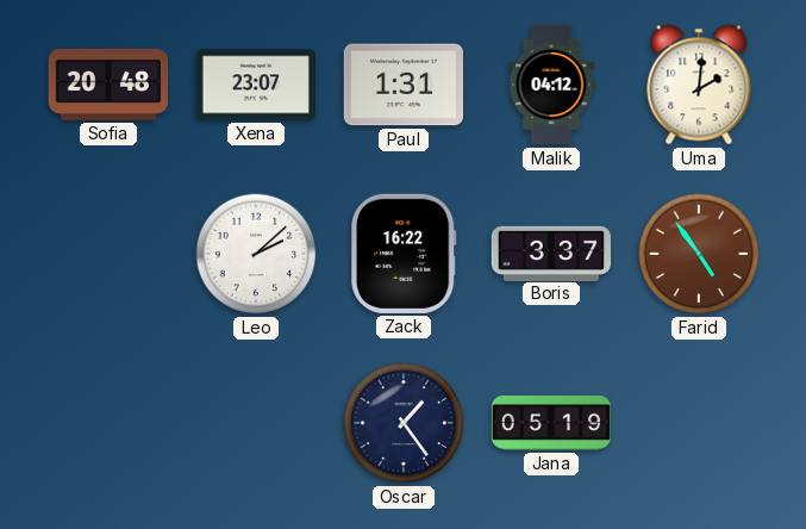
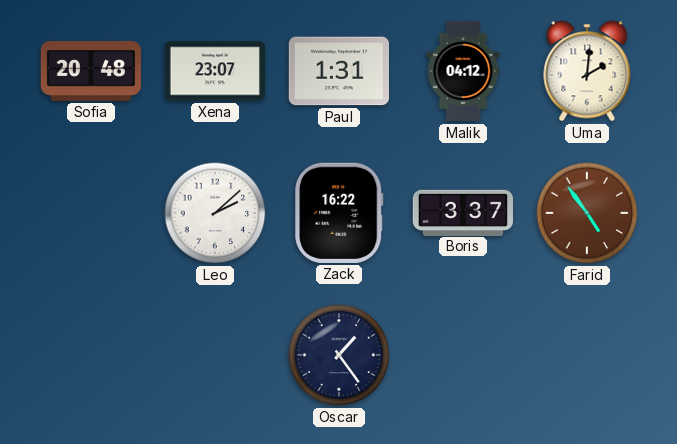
Jana: 05:19 -> none
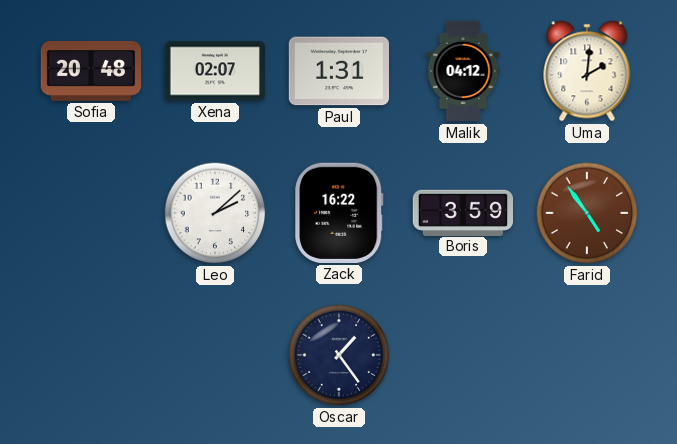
Xena: 23:07 -> 02:07
Boris: 3:37 -> 3:59
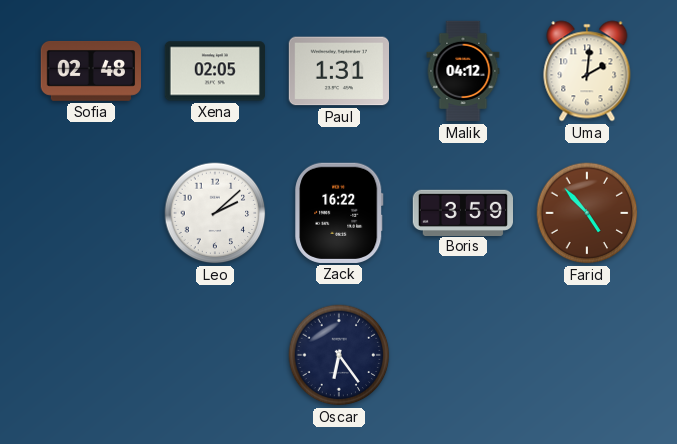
Sofia: 20:48 -> 02:48
Xena: 02:07 -> 02:05
Farid: 4:54 -> 4:53
Oscar: 1:24 -> 6:24
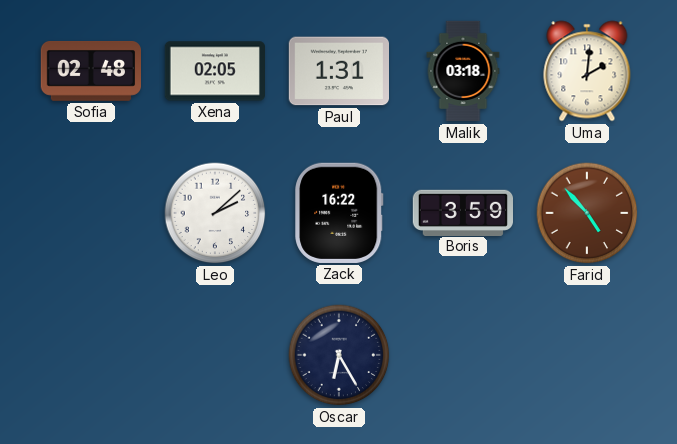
Malik: 04:12 -> 03:18
Oscar: 6:24 -> 6:25
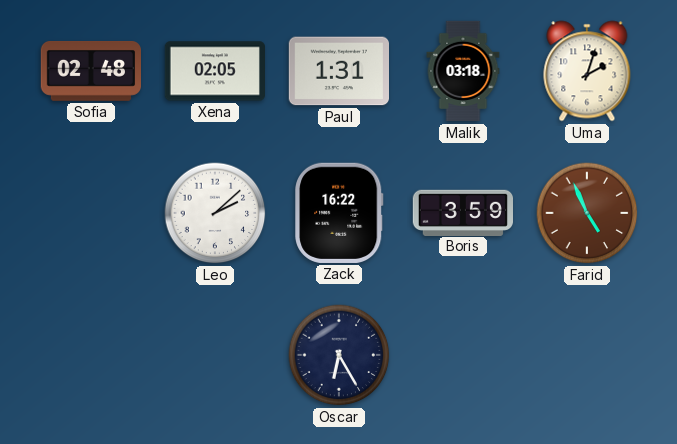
Uma: 2:01 -> 2:03
Farid: 4:53 -> 4:56
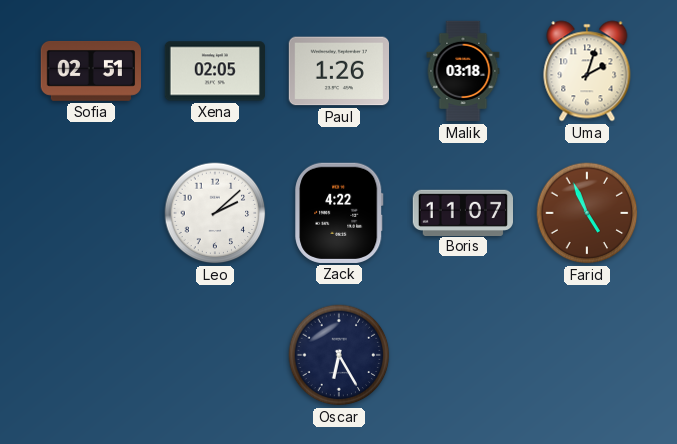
Sofia: 02:48 -> 02:51
Paul: 1:31 -> 1:26
Zack: 16:22 -> 4:22
Boris: 3:59 -> 11:07
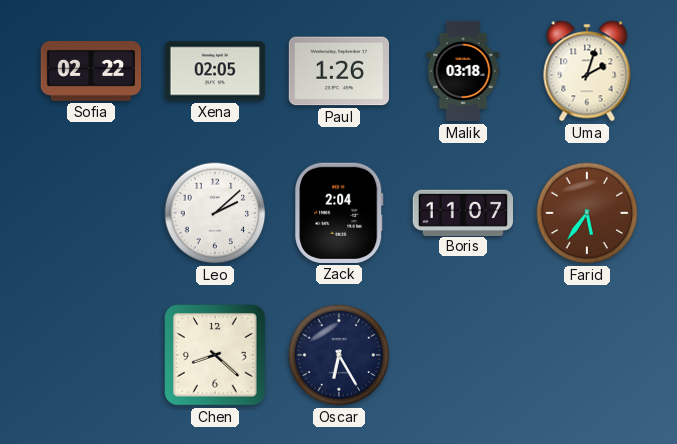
Sofia: 02:51 -> 02:22
Zack: 4:22 -> 2:04
Farid: 4:56 -> 5:36
Chen: none -> 8:22
